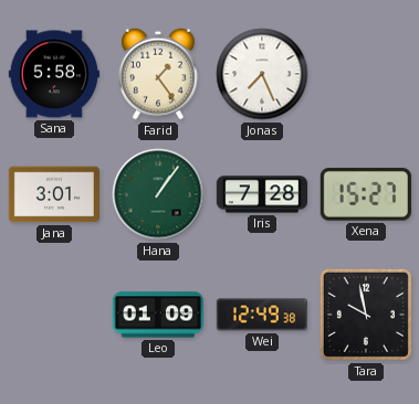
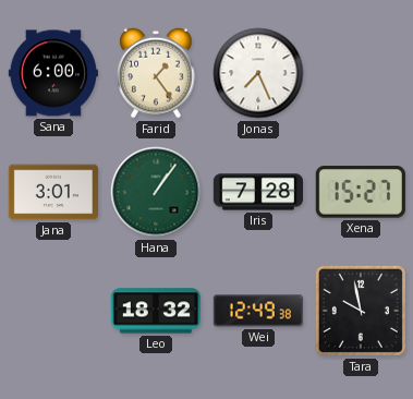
Sana: 5:58 -> 6:00
Leo: 01:09 -> 18:32
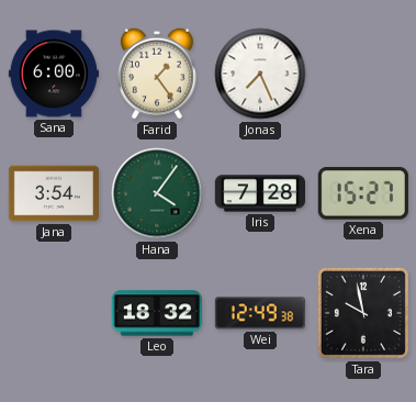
Jana: 3:01 -> 3:54
Hana: 1:06 -> 4:06
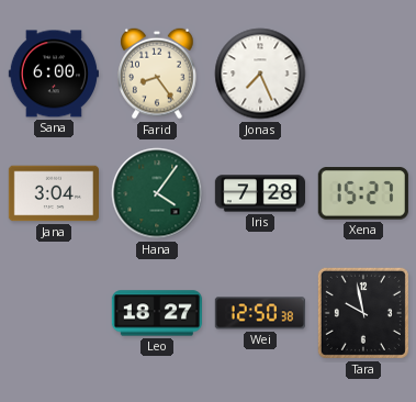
Farid: 1:24 -> 8:24
Jana: 3:54 -> 3:04
Leo: 18:32 -> 18:27
Wei: 12:49 -> 12:50
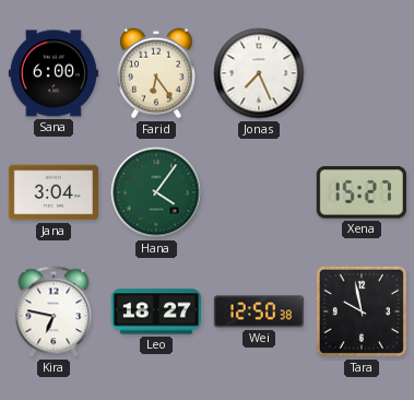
Farid: 8:24 -> 6:24
Iris: 7:28 -> none
Kira: none -> 6:47
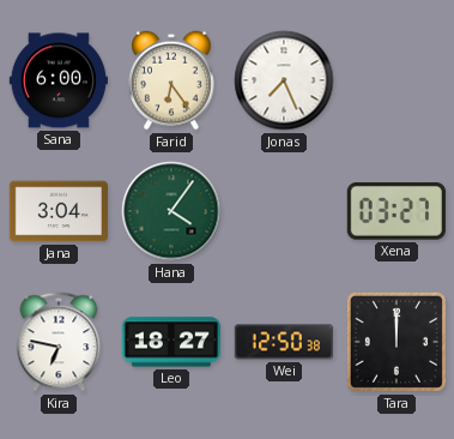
Xena: 15:27 -> 03:27
Tara: 9:58 -> 12:00
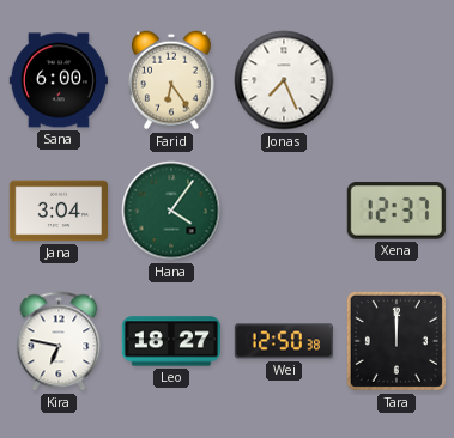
Xena: 03:27 -> 12:37
